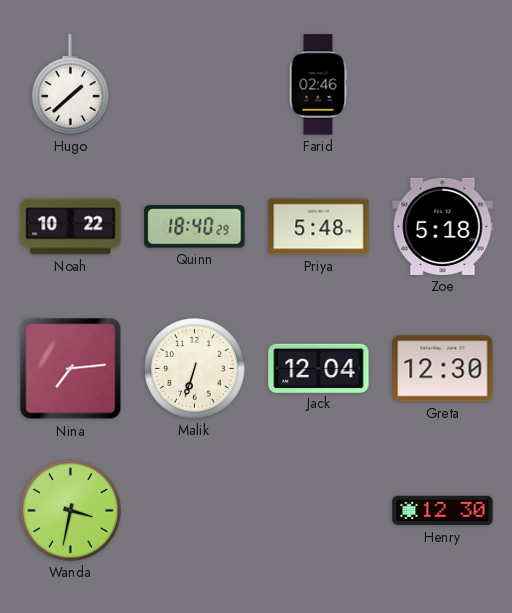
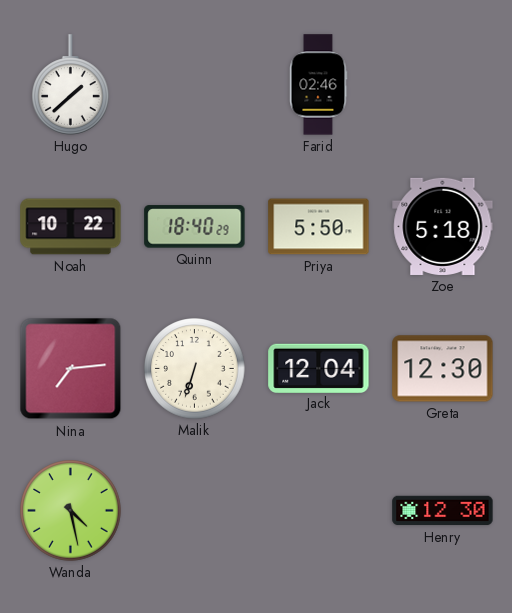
Priya: 5:48 -> 5:50
Wanda: 3:32 -> 4:28
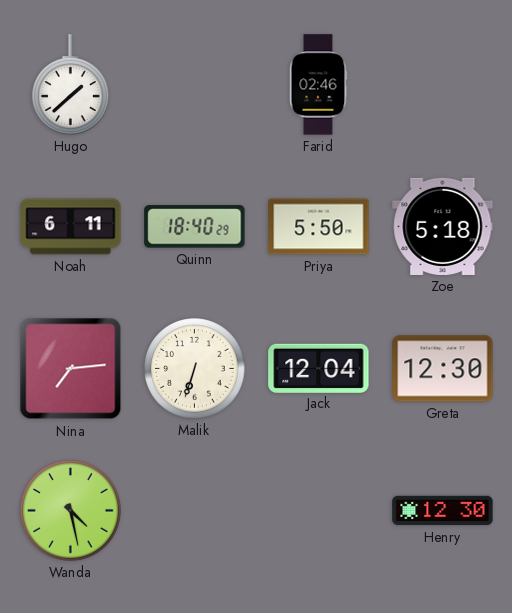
Noah: 10:22 -> 6:11
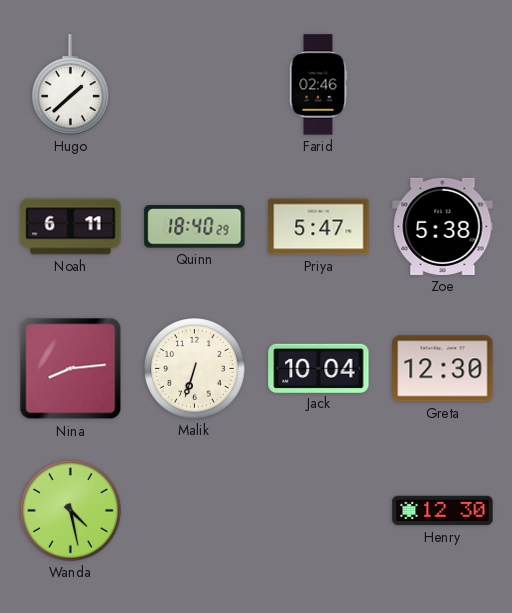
Priya: 5:50 -> 5:47
Zoe: 5:18 -> 5:38
Nina: 7:14 -> 8:14
Jack: 12:04 -> 10:04
